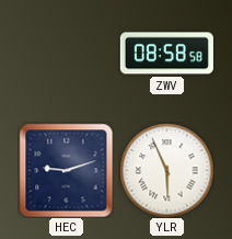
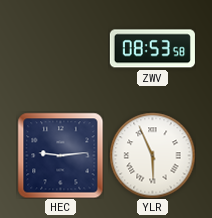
ZWV: 08:58 -> 08:53
HEC: 9:12 -> 9:14
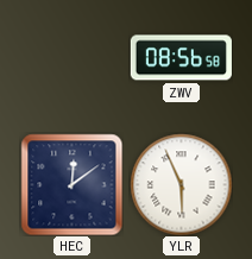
ZWV: 08:53 -> 08:56
HEC: 9:14 -> 12:09
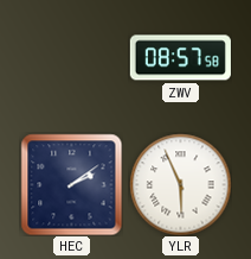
ZWV: 08:56 -> 08:57
HEC: 12:09 -> 2:09
